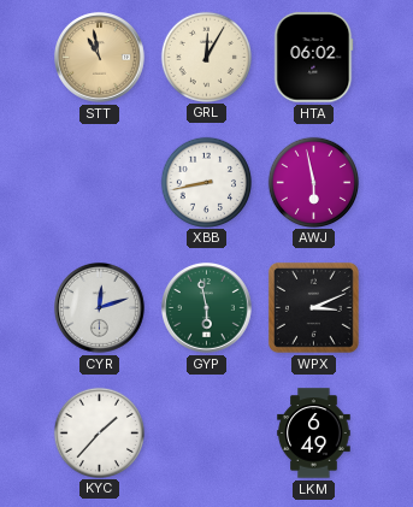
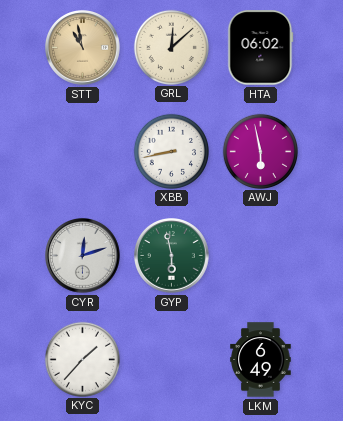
GRL: 12:05 -> 12:08
WPX: 3:11 -> none
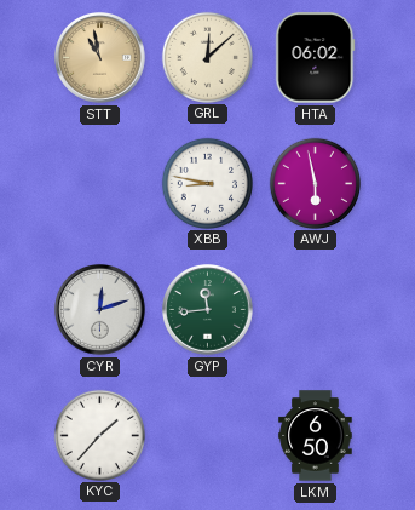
XBB: 8:43 -> 8:47
GYP: 5:58 -> 11:44
LKM: 6:49 -> 6:50
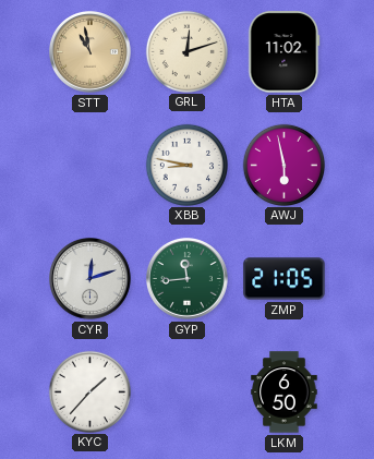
GRL: 12:08 -> 12:12
HTA: 06:02 -> 11:02
ZMP: none -> 21:05
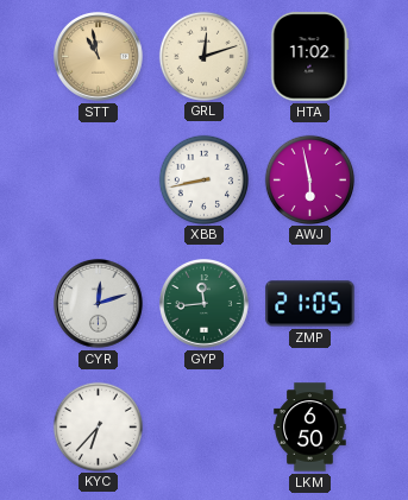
XBB: 8:47 -> 8:43
KYC: 1:37 -> 6:37
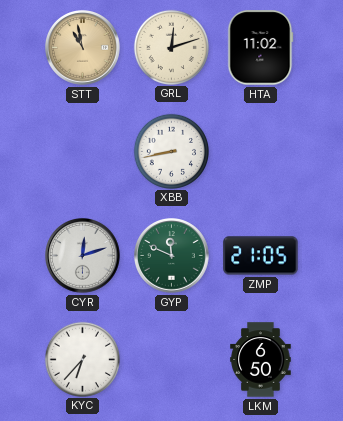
AWJ: 5:58 -> none
GYP: 11:44 -> 11:49
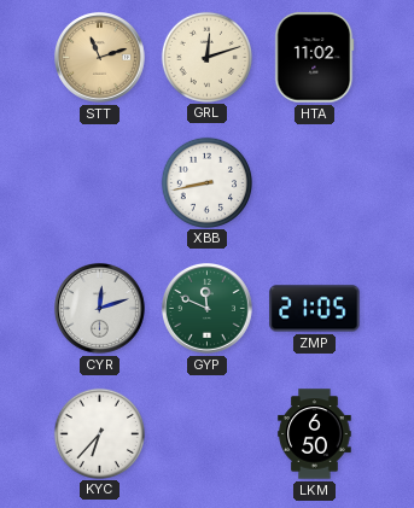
STT: 10:58 -> 11:12
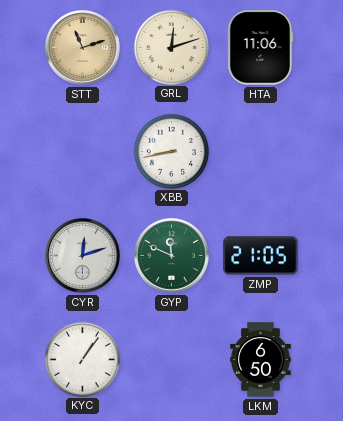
HTA: 11:02 -> 11:06
KYC: 6:37 -> 1:06
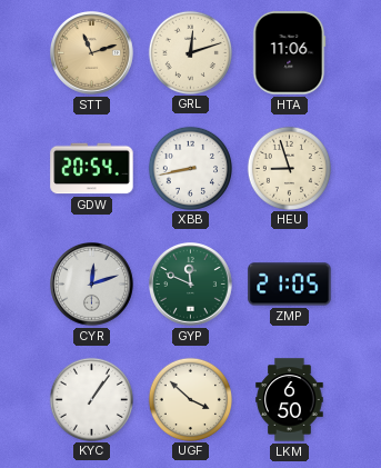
GDW: none -> 20:54
HEU: none -> 8:57
UGF: none -> 3:52
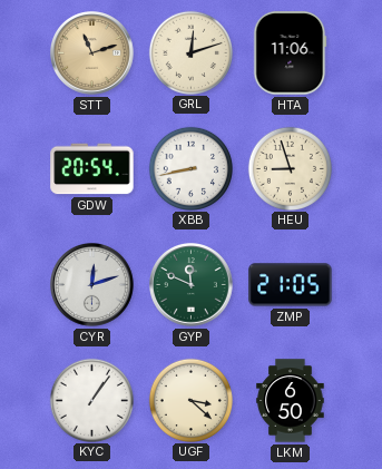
UGF: 3:52 -> 3:22
